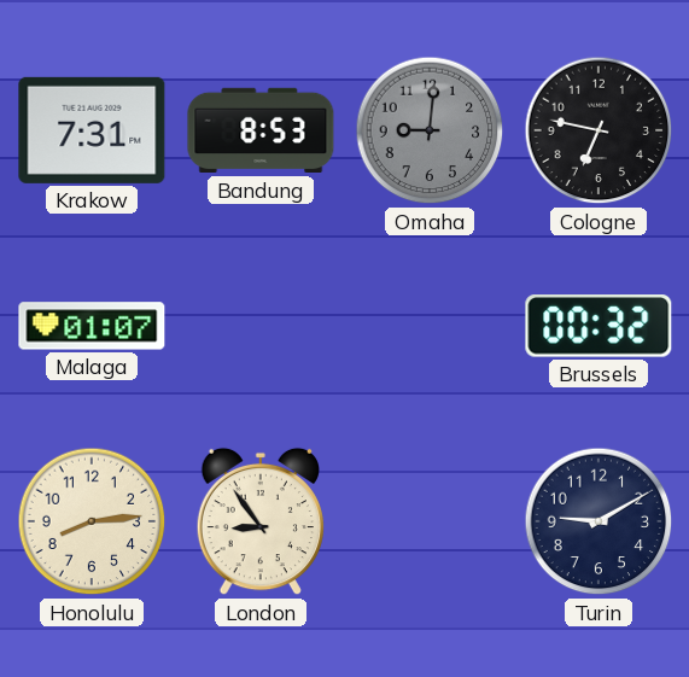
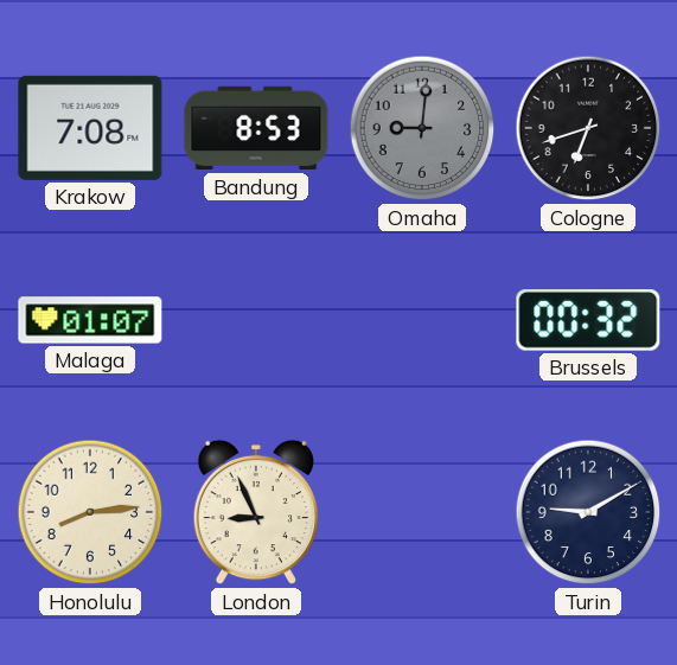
Krakow: 7:31 -> 7:08
Cologne: 6:47 -> 6:42
London: 8:54 -> 8:56
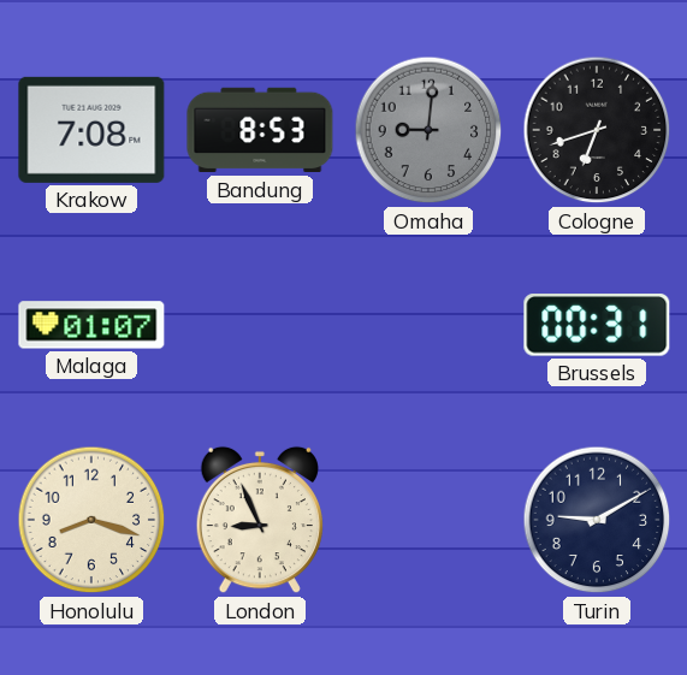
Brussels: 00:32 -> 00:31
Honolulu: 8:14 -> 8:18
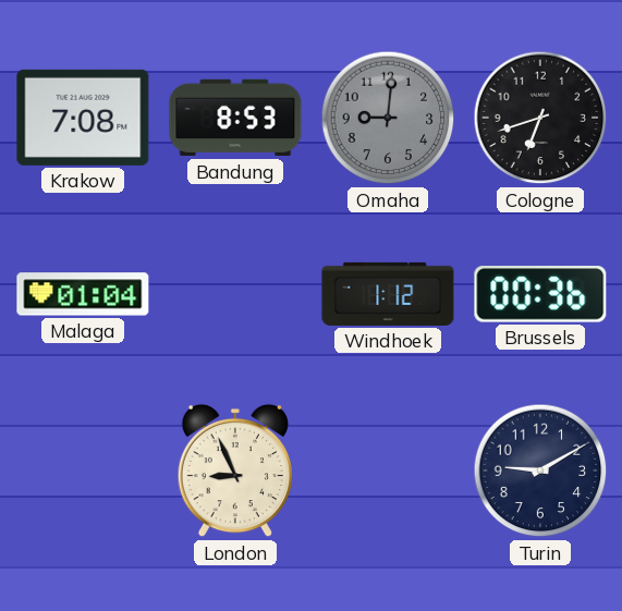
Malaga: 01:07 -> 01:04
Windhoek: none -> 1:12
Brussels: 00:31 -> 00:36
Honolulu: 8:18 -> none
